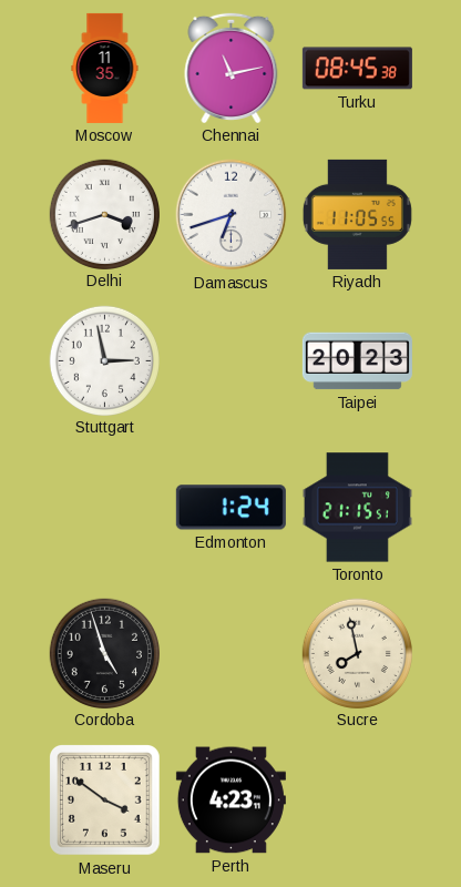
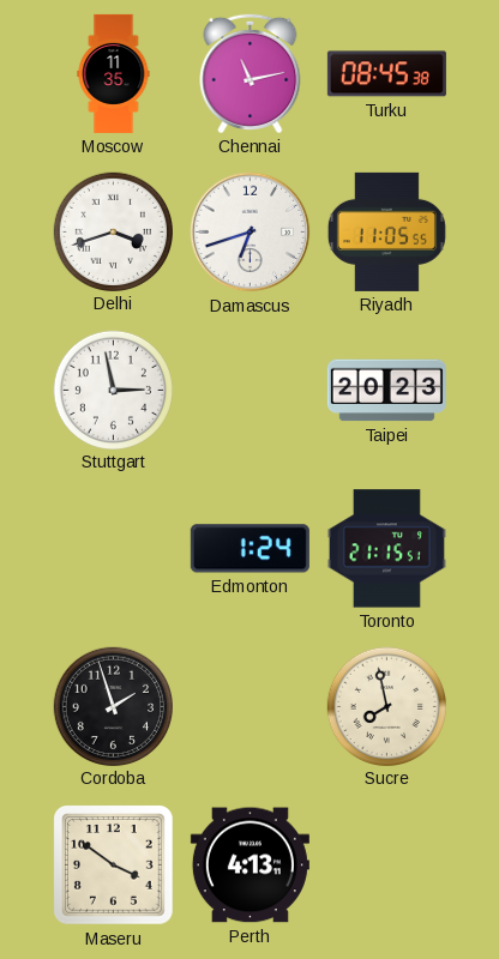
Cordoba: 4:57 -> 1:57
Perth: 4:23 -> 4:13
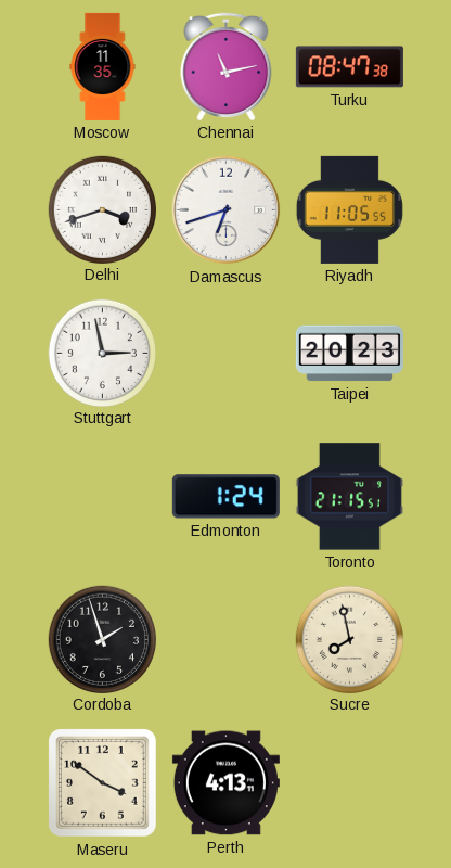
Turku: 08:45 -> 08:47
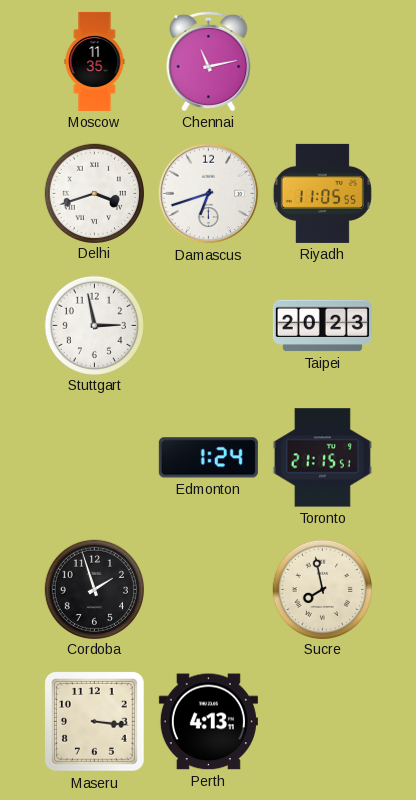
Turku: 08:47 -> none
Maseru: 3:51 -> 3:16
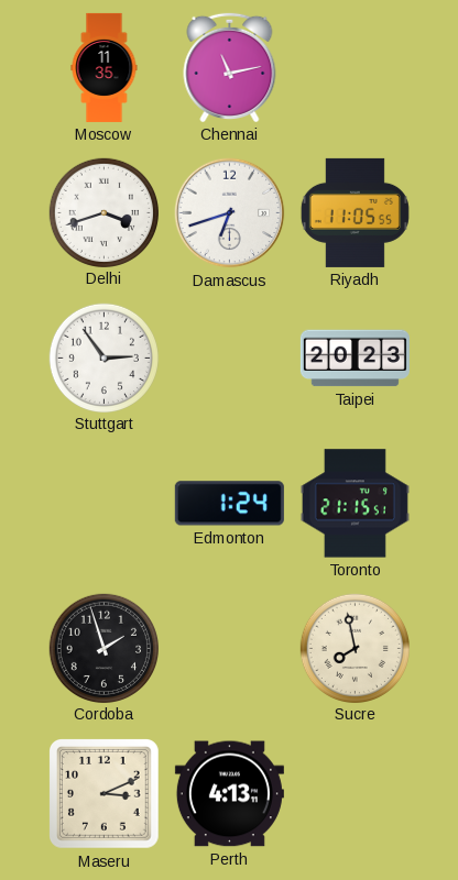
Stuttgart: 2:58 -> 2:54
Maseru: 3:16 -> 3:11
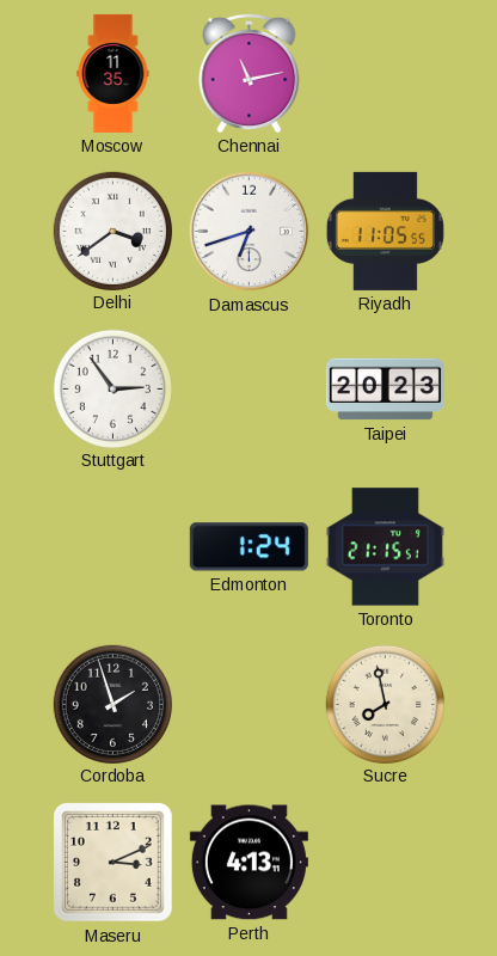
Delhi: 3:42 -> 3:39
